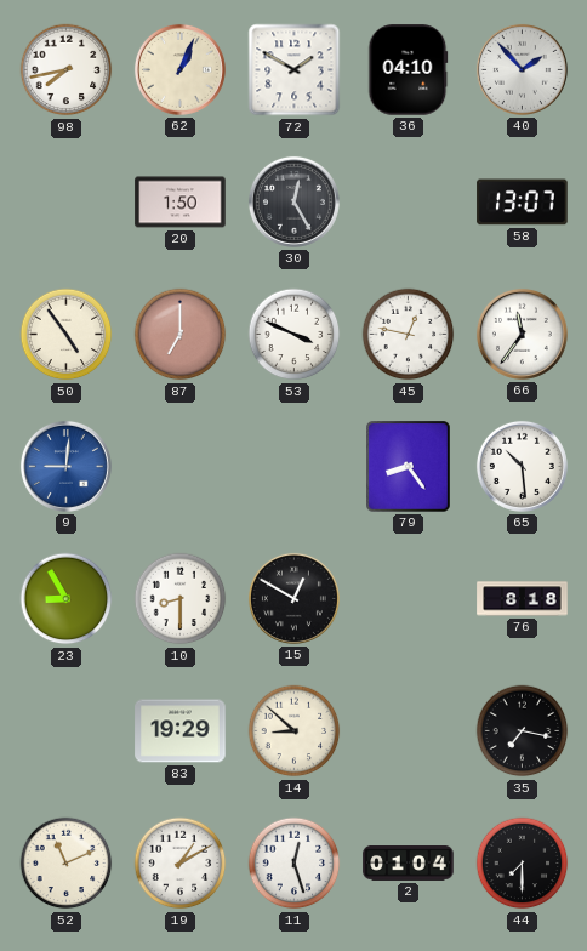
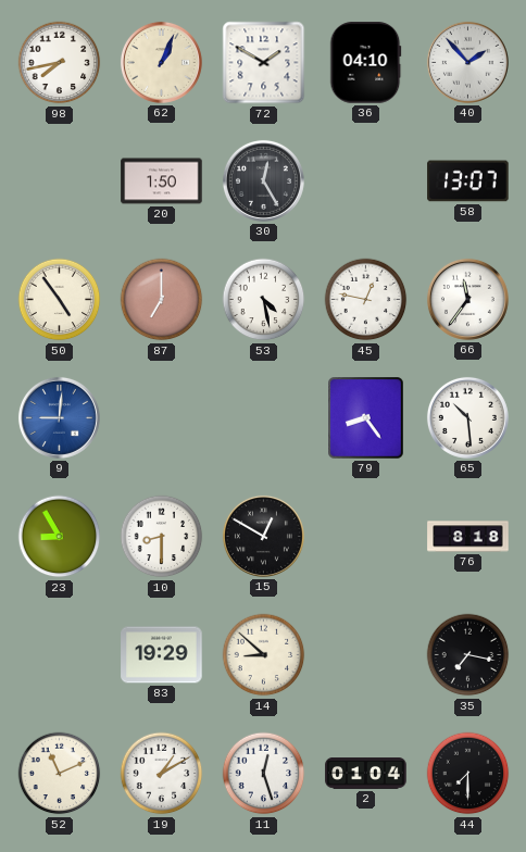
53: 3:49 -> 4:28
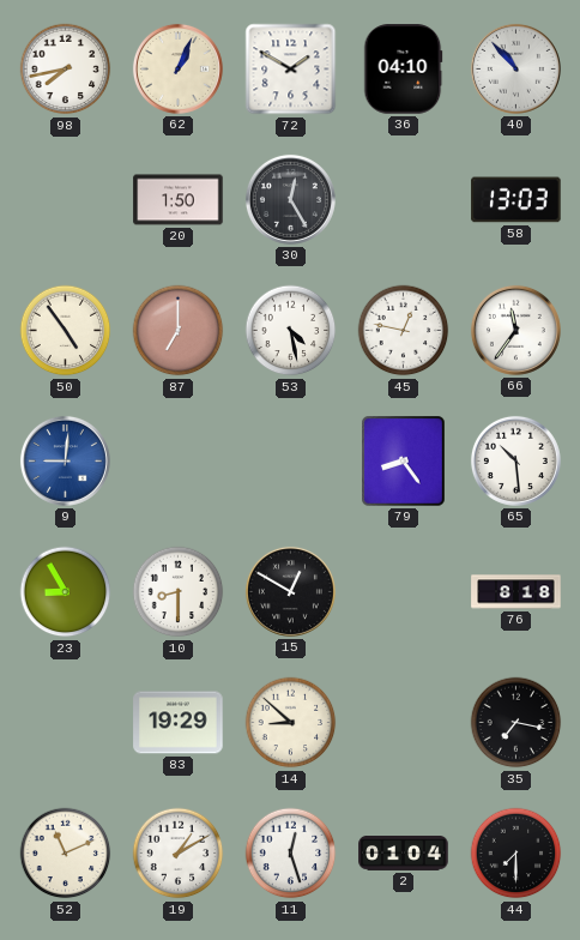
40: 1:53 -> 10:53
58: 13:07 -> 13:03
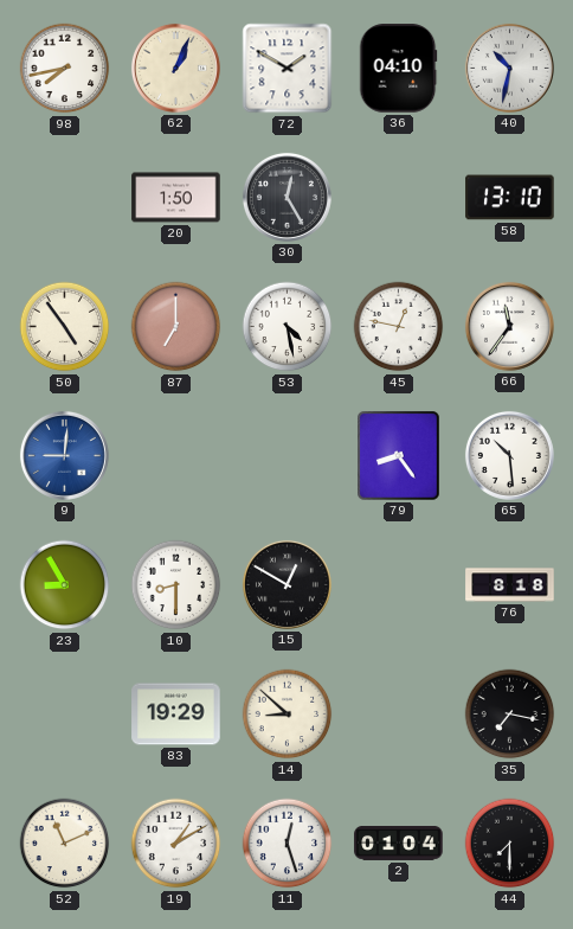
40: 10:53 -> 10:32
58: 13:03 -> 13:10
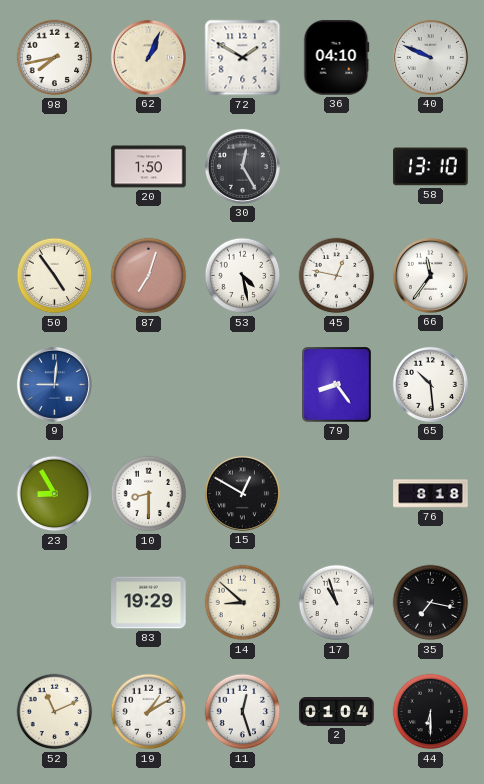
40: 10:32 -> 9:49
87: 7:00 -> 7:03
17: none -> 10:57
44: 7:30 -> 6:30
